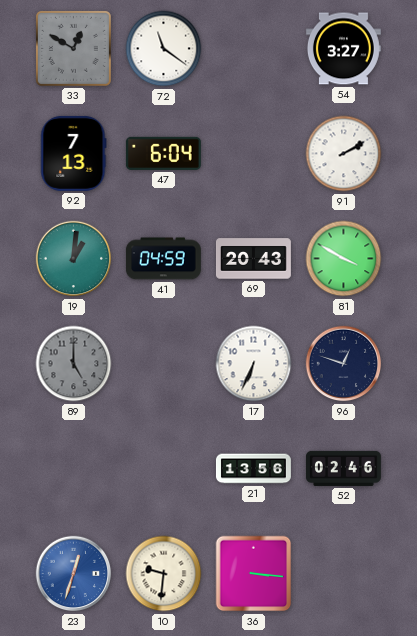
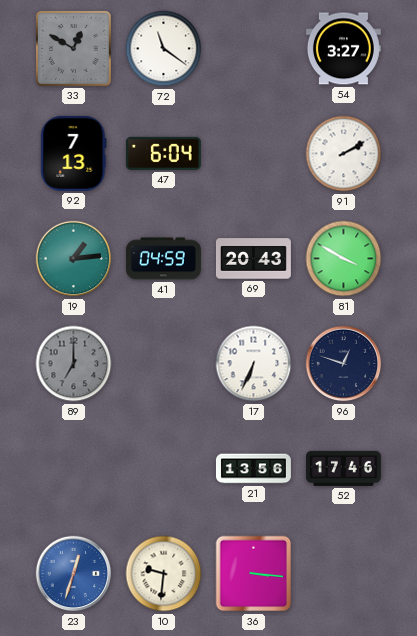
19: 1:01 -> 1:14
89: 5:00 -> 7:00
52: 02:46 -> 17:46
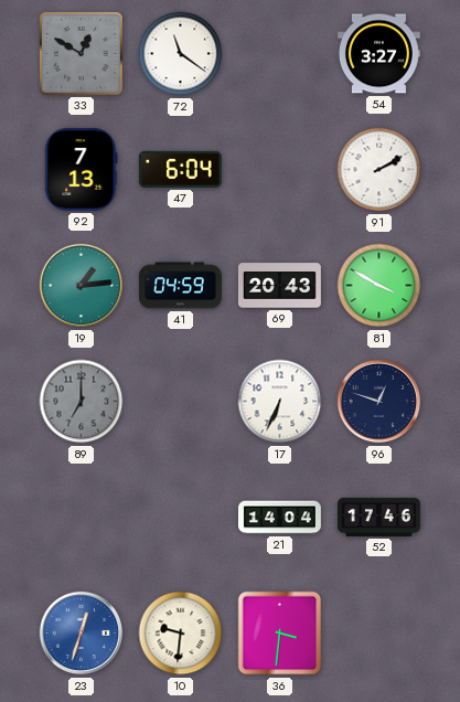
21: 13:56 -> 14:04
36: 3:16 -> 3:31
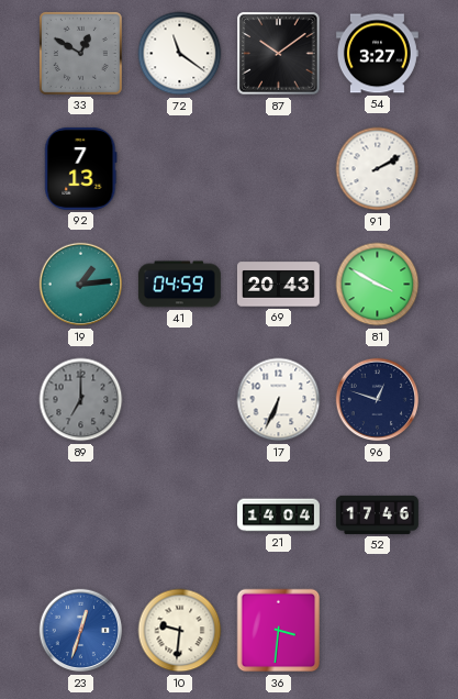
87: none -> 10:09
47: 6:04 -> none
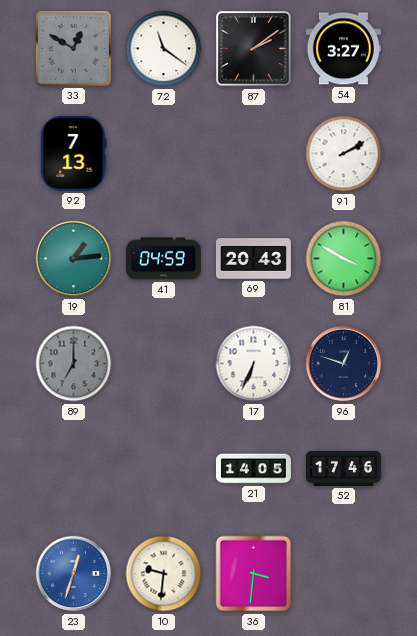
87: 10:09 -> 2:09
21: 14:04 -> 14:05
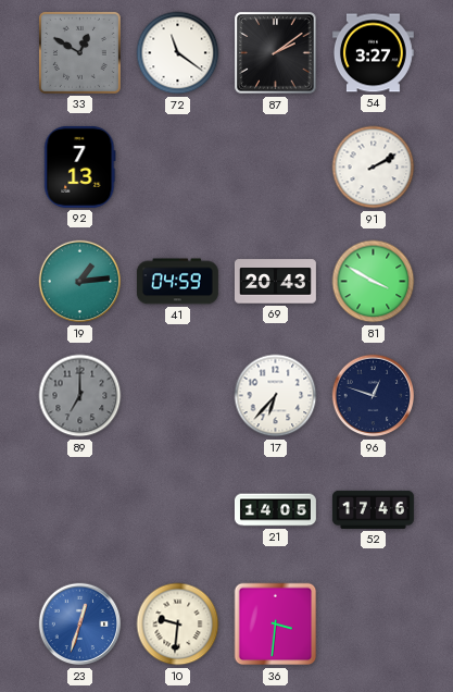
17: 6:34 -> 6:37
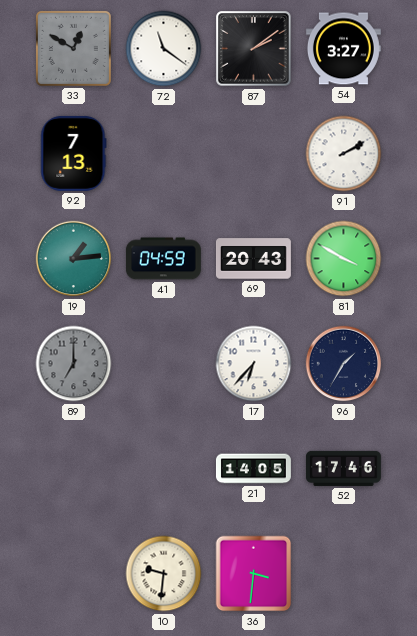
96: 12:48 -> 1:35
23: 12:33 -> none
